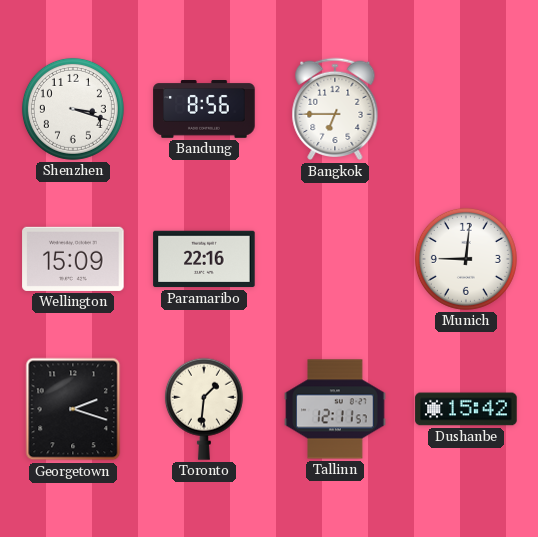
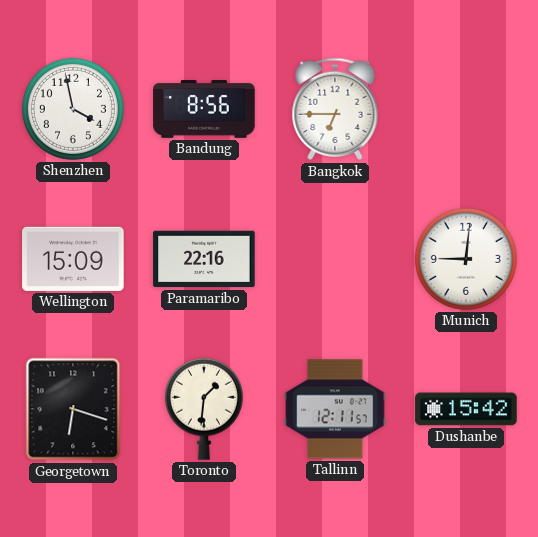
Shenzhen: 3:18 -> 3:58
Georgetown: 2:18 -> 6:18
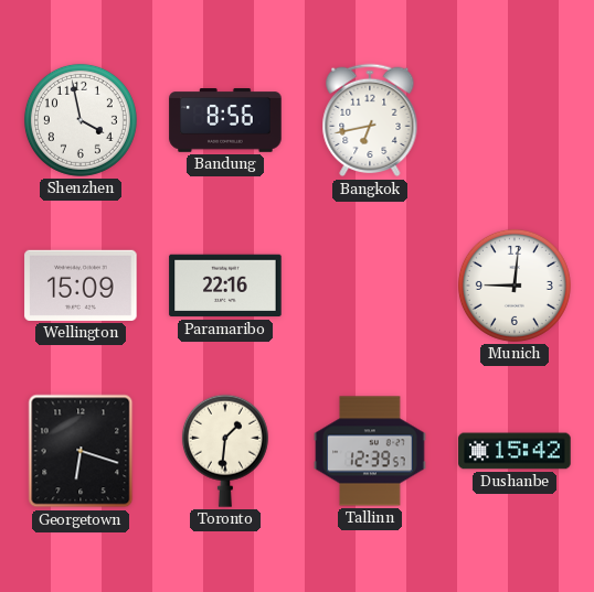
Bangkok: 6:45 -> 6:43
Tallinn: 12:11 -> 12:39
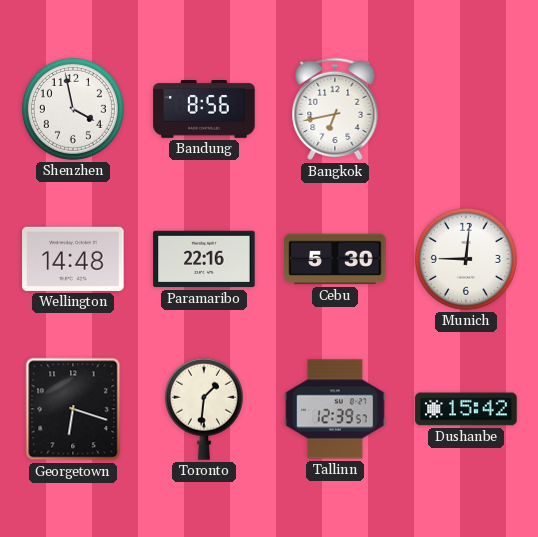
Wellington: 15:09 -> 14:48
Cebu: none -> 5:30
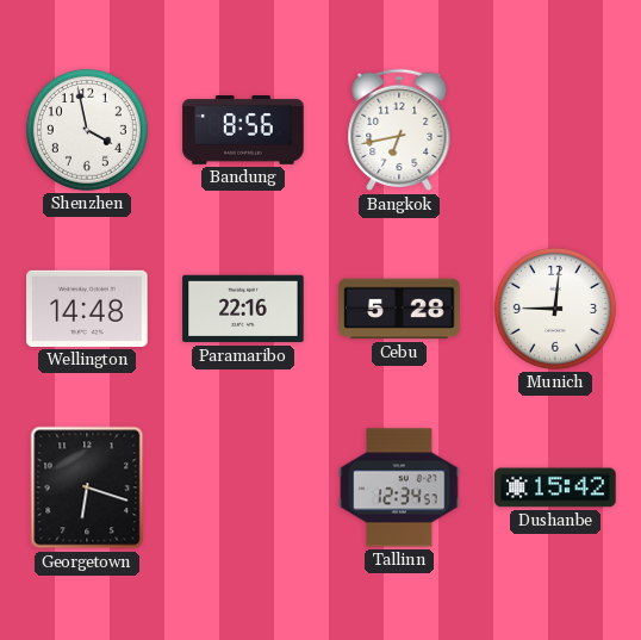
Cebu: 5:30 -> 5:28
Toronto: 1:31 -> none
Tallinn: 12:39 -> 12:34
